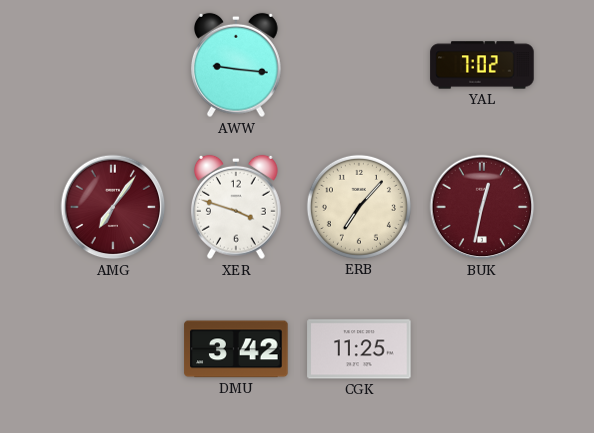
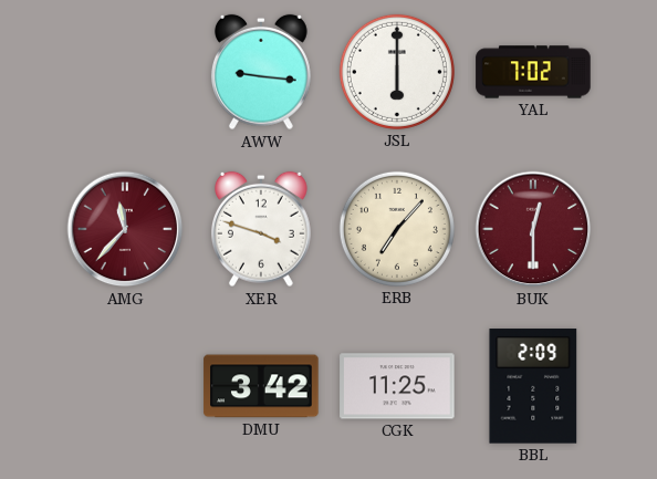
JSL: none -> 6:00
AMG: 7:06 -> 11:37
BUK: 12:32 -> 12:30
BBL: none -> 2:09
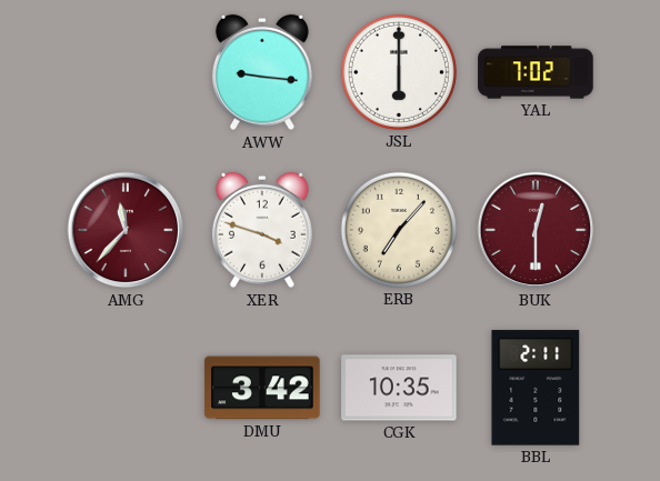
CGK: 11:25 -> 10:35
BBL: 2:09 -> 2:11
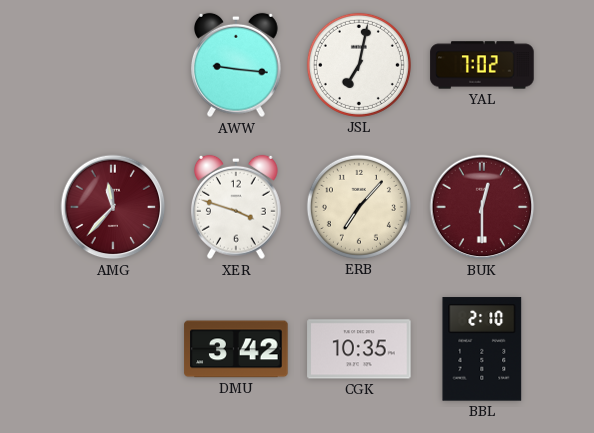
JSL: 6:00 -> 7:02
BBL: 2:11 -> 2:10
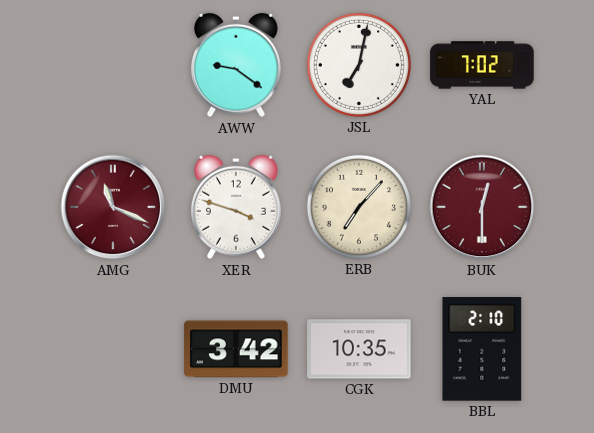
AWW: 9:16 -> 9:21
AMG: 11:37 -> 11:19
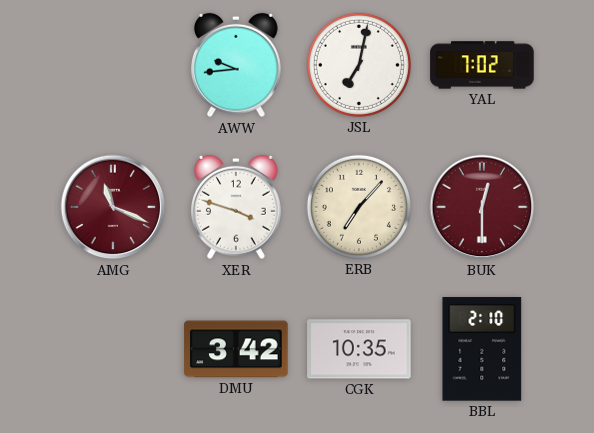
AWW: 9:21 -> 9:44
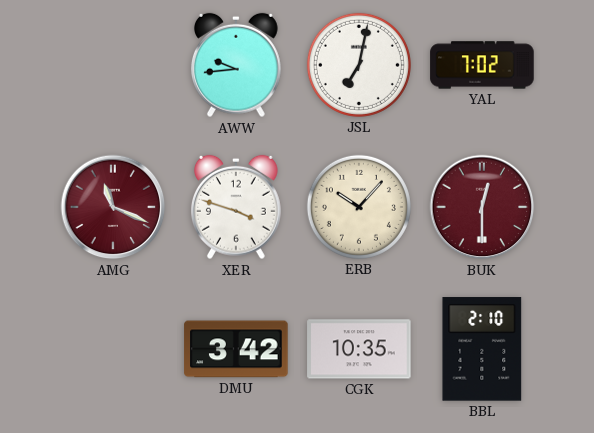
ERB: 7:07 -> 10:07
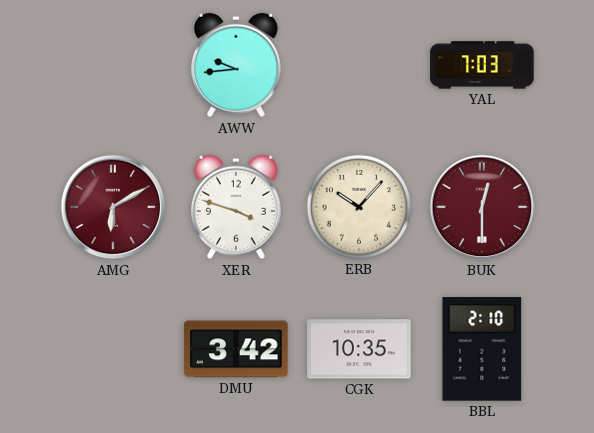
JSL: 7:02 -> none
YAL: 7:02 -> 7:03
AMG: 11:19 -> 6:10
